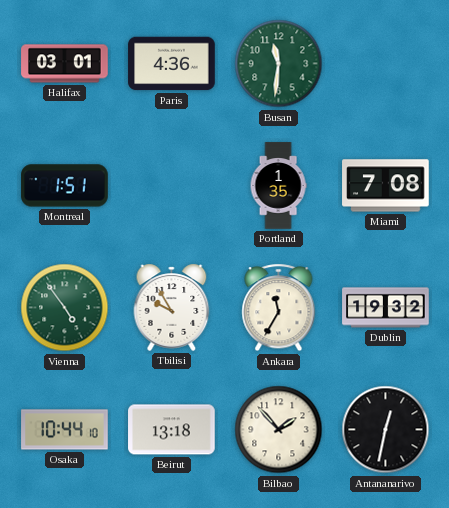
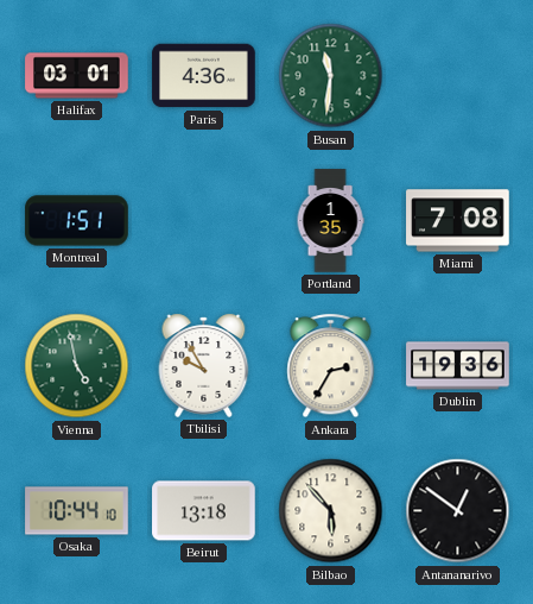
Vienna: 4:54 -> 4:58
Ankara: 11:35 -> 2:35
Dublin: 19:32 -> 19:36
Bilbao: 1:53 -> 5:53
Antananarivo: 12:32 -> 12:51
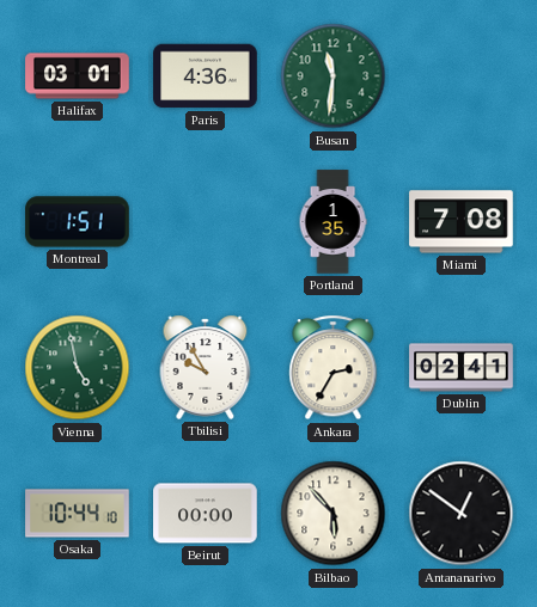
Dublin: 19:36 -> 02:41
Beirut: 13:18 -> 00:00
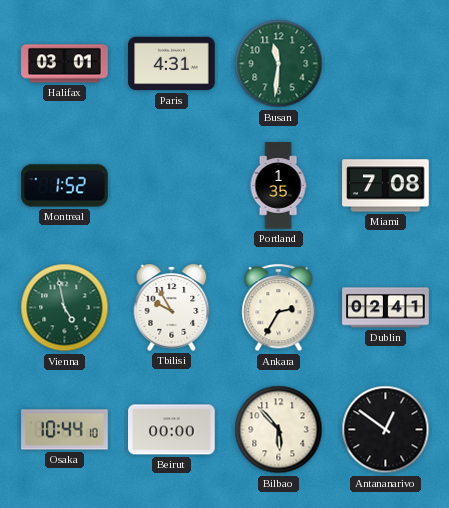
Paris: 4:36 -> 4:31
Montreal: 1:51 -> 1:52
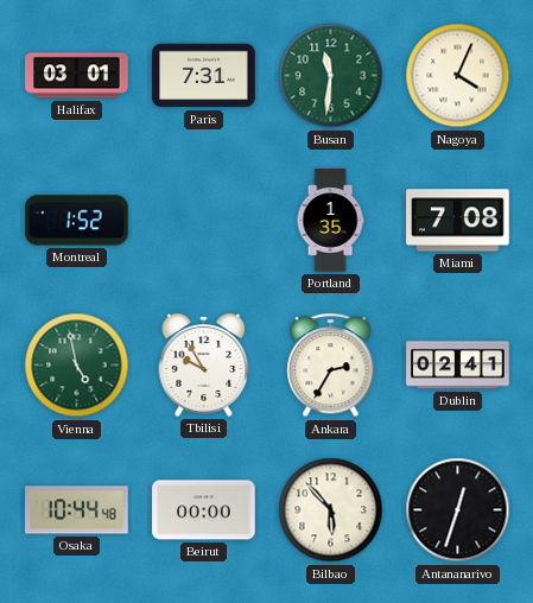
Paris: 4:31 -> 7:31
Nagoya: none -> 4:04
Osaka: 10:44:10 -> 10:44:48
Antananarivo: 12:51 -> 12:33
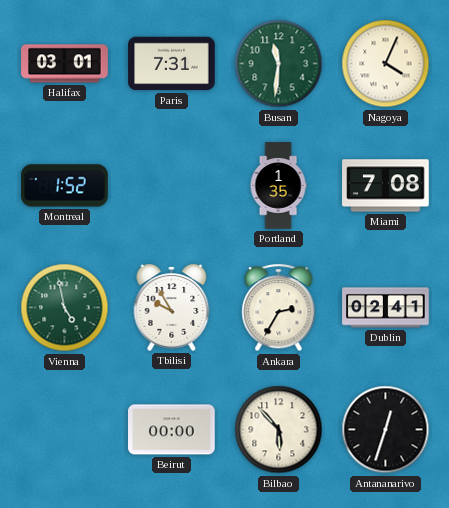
Osaka: 10:44 -> none
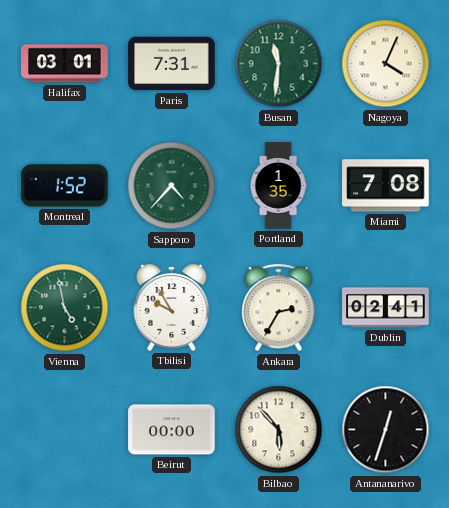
Sapporo: none -> 4:37
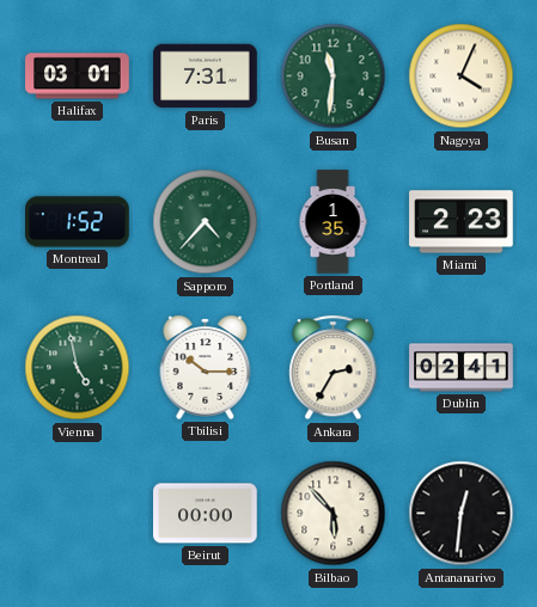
Miami: 7:08 -> 2:23
Tbilisi: 9:55 -> 10:15
Antananarivo: 12:33 -> 12:31
